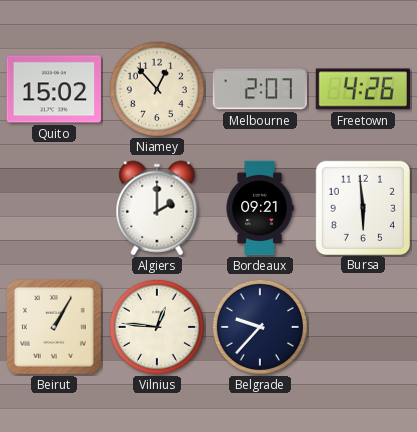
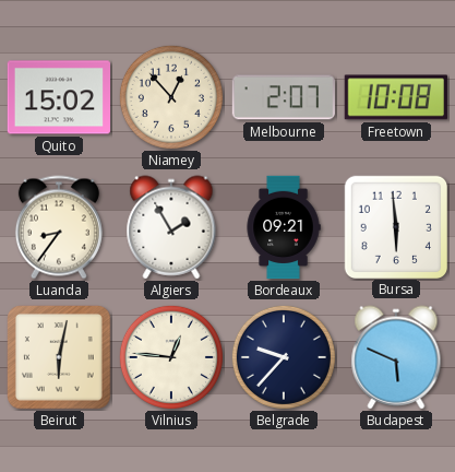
Freetown: 4:26 -> 10:08
Luanda: none -> 8:36
Algiers: 2:00 -> 1:55
Beirut: 1:05 -> 6:02
Budapest: none -> 5:49
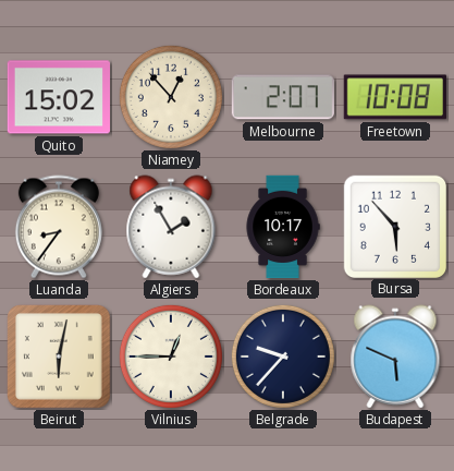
Bordeaux: 09:21 -> 10:17
Bursa: 5:59 -> 5:53
Vilnius: 12:46 -> 12:45
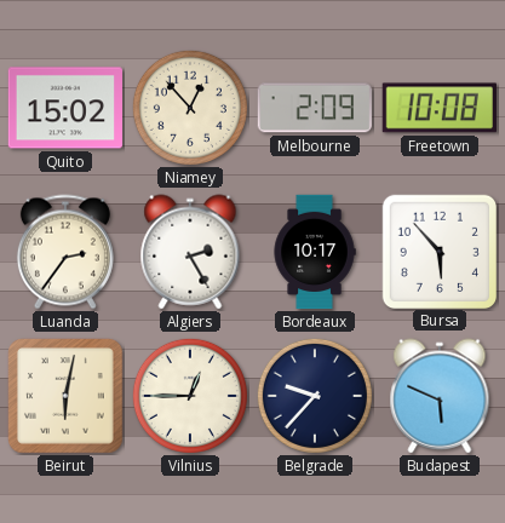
Melbourne: 2:07 -> 2:09
Luanda: 8:36 -> 2:36
Algiers: 1:55 -> 2:25
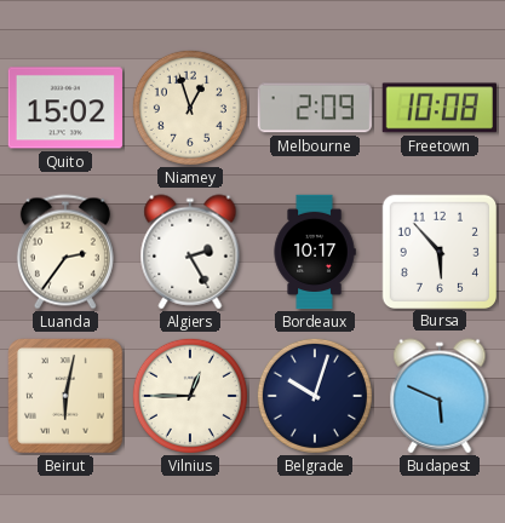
Niamey: 12:53 -> 12:57
Belgrade: 9:37 -> 10:03
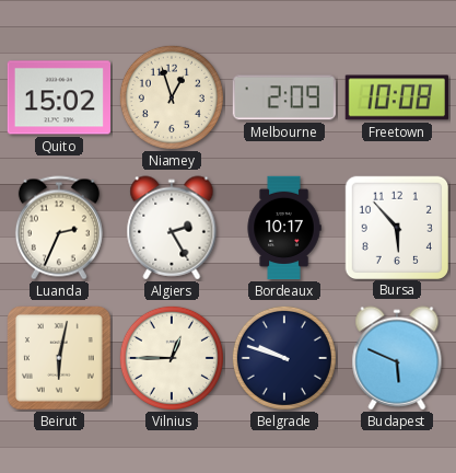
Luanda: 2:36 -> 2:34
Belgrade: 10:03 -> 9:48
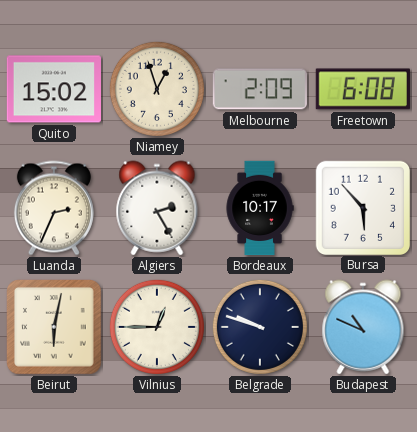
Freetown: 10:08 -> 6:08
Budapest: 5:49 -> 10:49
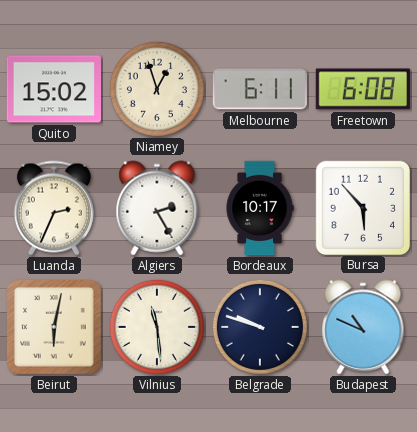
Melbourne: 2:09 -> 6:11
Vilnius: 12:45 -> 11:29
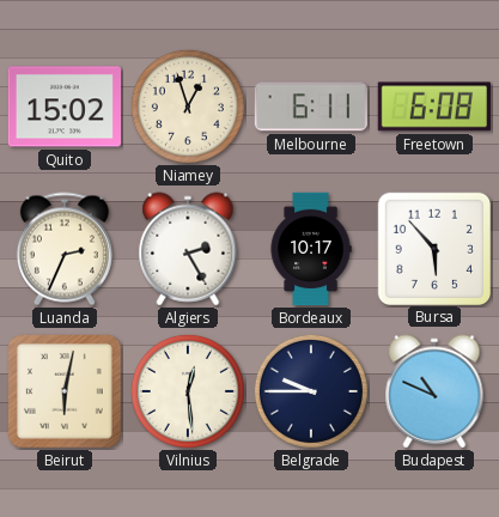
Vilnius: 11:29 -> 12:29
Belgrade: 9:48 -> 9:45
